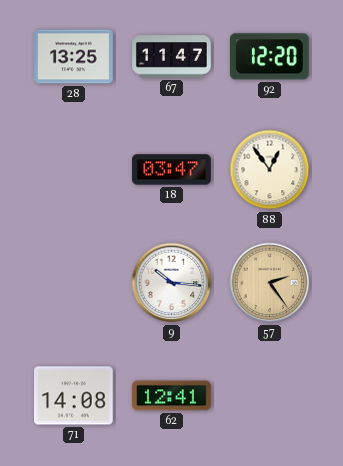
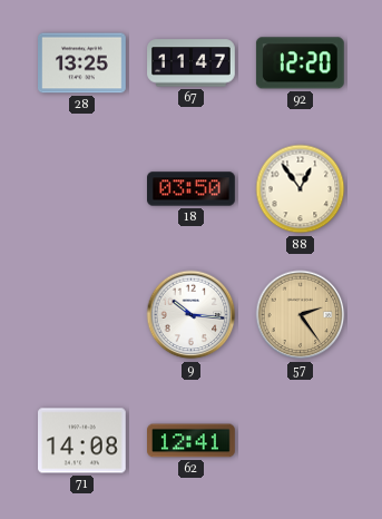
18: 03:47 -> 03:50
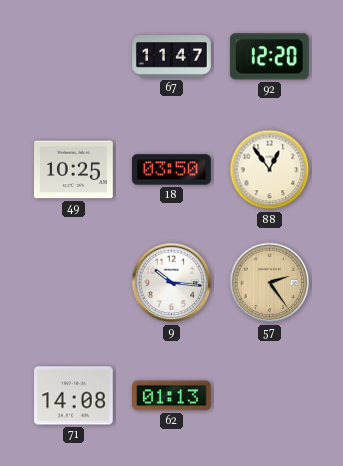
28: 13:25 -> none
49: none -> 10:25
62: 12:41 -> 01:13
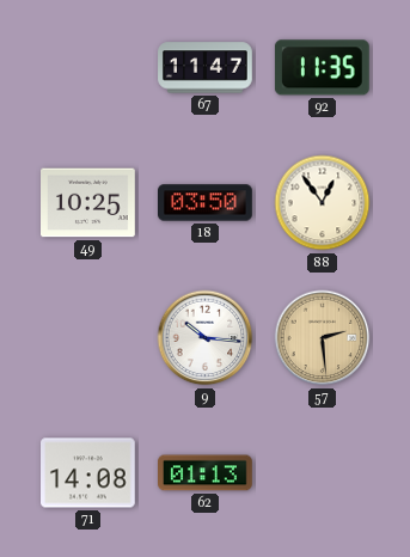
92: 12:20 -> 11:35
57: 2:24 -> 2:29
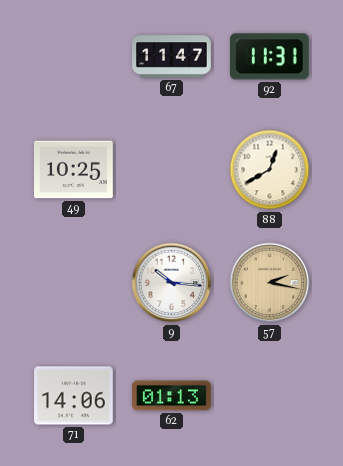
92: 11:35 -> 11:31
18: 03:50 -> none
88: 12:54 -> 12:40
57: 2:29 -> 2:17
71: 14:08 -> 14:06
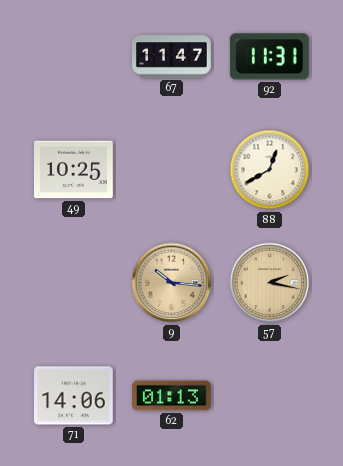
9 dial: white -> champagne
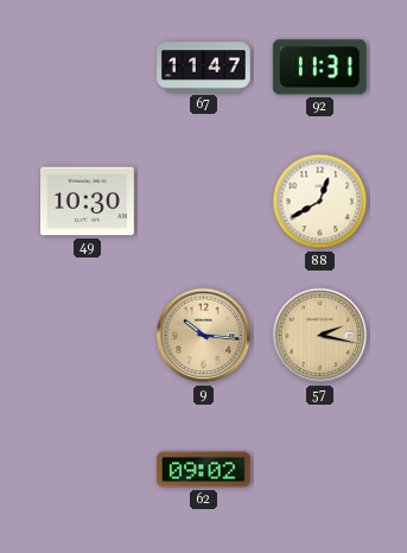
49: 10:25 -> 10:30
71: 14:06 -> none
62: 01:13 -> 09:02
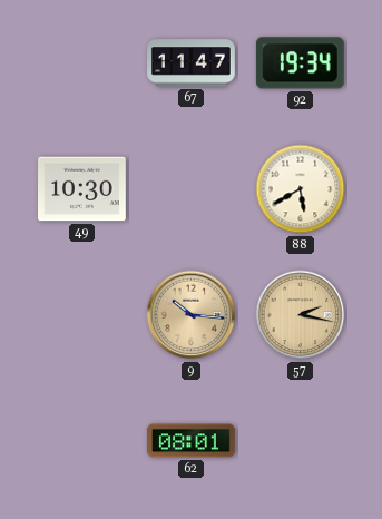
92: 11:31 -> 19:34
88: 12:40 -> 5:40
62: 09:02 -> 08:01
